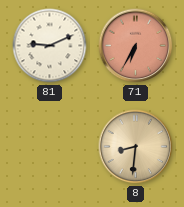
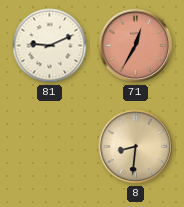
71: 6:35 -> 12:35
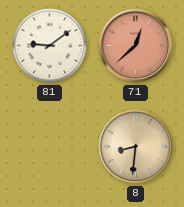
81: 9:11 -> 9:09
71: 12:35 -> 12:38
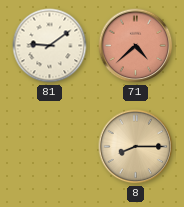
71: 12:38 -> 4:38
8: 8:31 -> 8:15
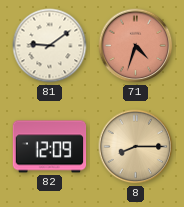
71: 4:38 -> 4:33
82: none -> 12:09
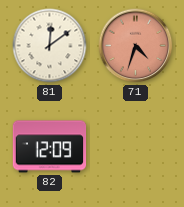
81: 9:09 -> 12:09
8: 8:15 -> none
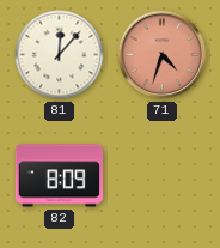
81: 12:09 -> 12:07
82: 12:09 -> 8:09
